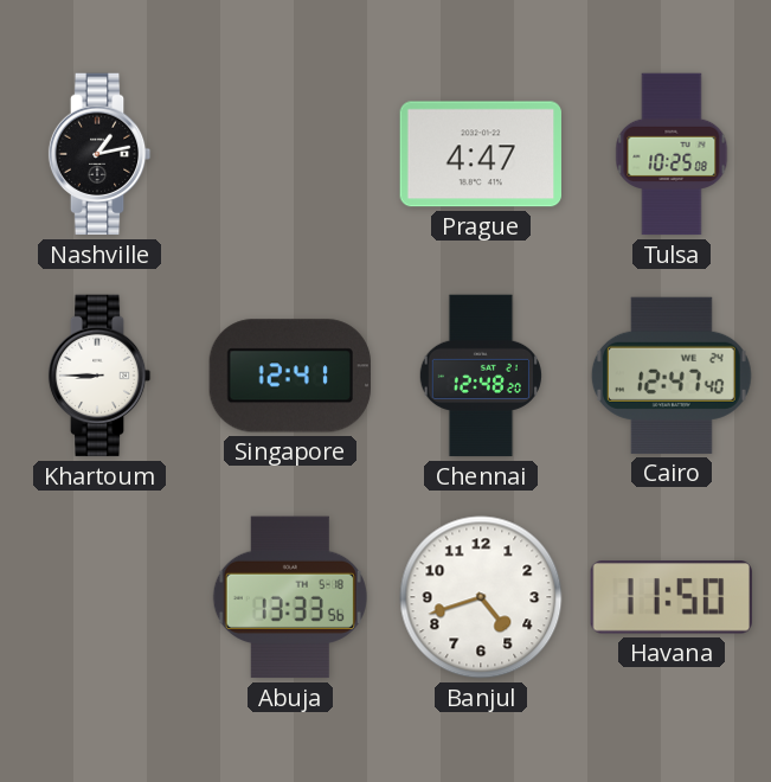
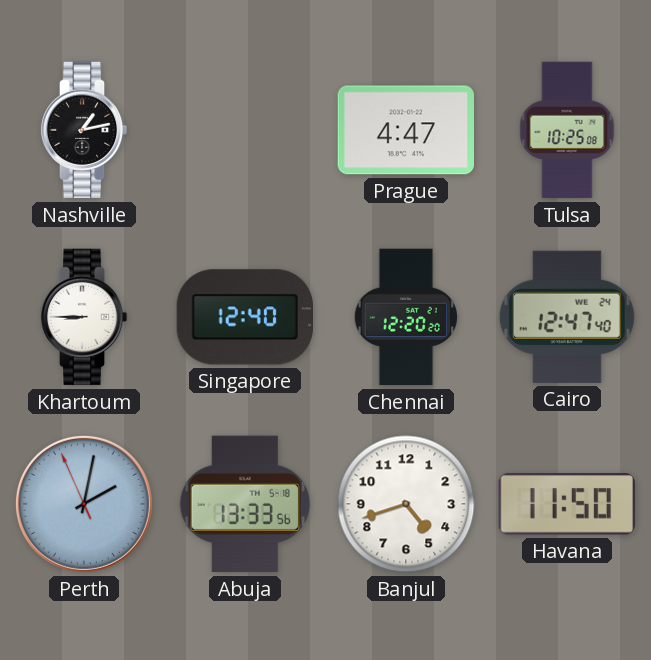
Singapore: 12:41 -> 12:40
Chennai: 12:48 -> 12:20
Perth: none -> 2:01
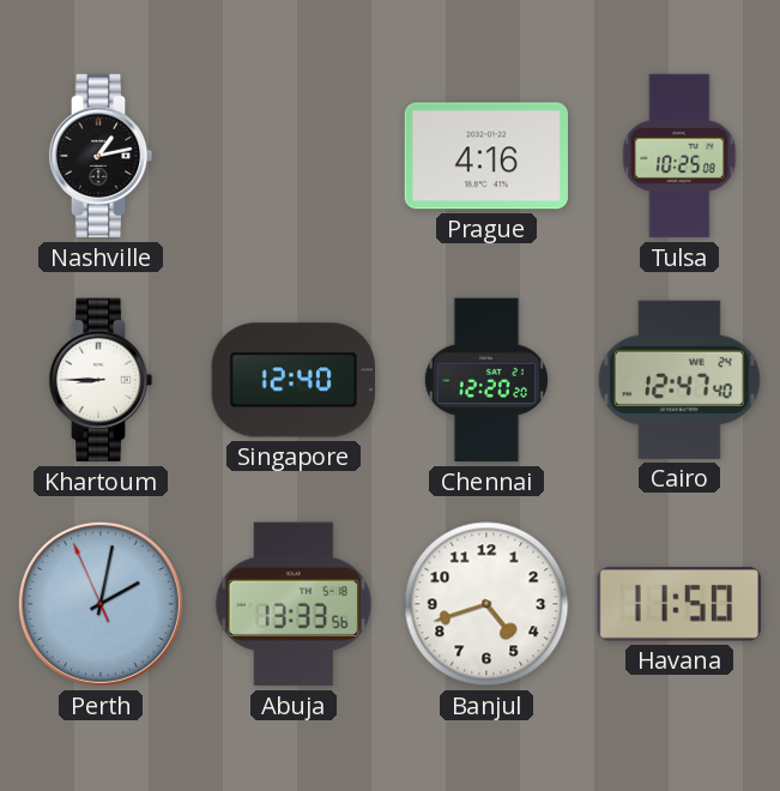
Prague: 4:47 -> 4:16
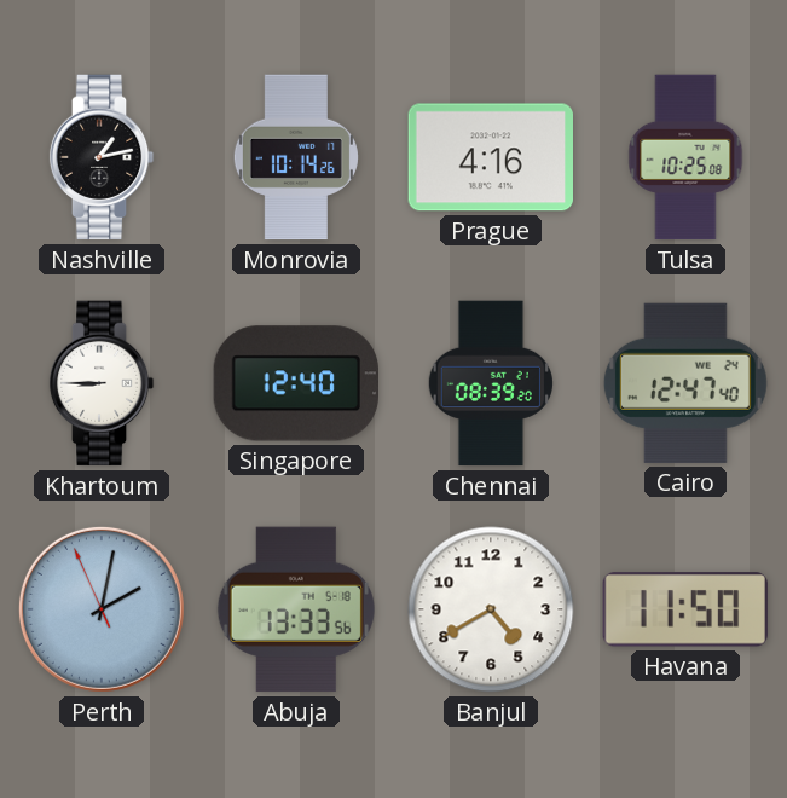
Monrovia: none -> 10:14
Chennai: 12:20 -> 08:39
Banjul: 4:42 -> 4:40
